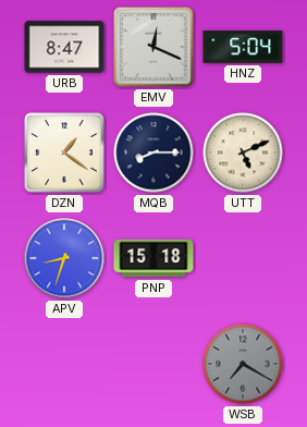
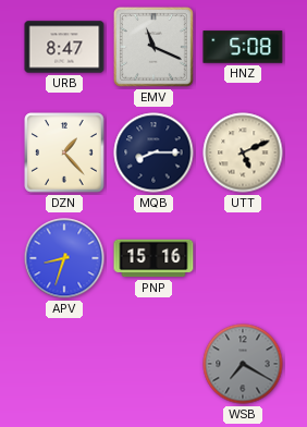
EMV: 12:19 -> 11:19
HNZ: 5:04 -> 5:08
DZN: 1:21 -> 1:23
PNP: 15:18 -> 15:16
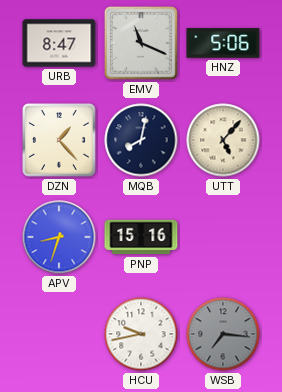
HNZ: 5:08 -> 5:06
MQB: 8:15 -> 8:02
UTT: 5:11 -> 5:07
HCU: none -> 9:43
WSB: 7:20 -> 7:16
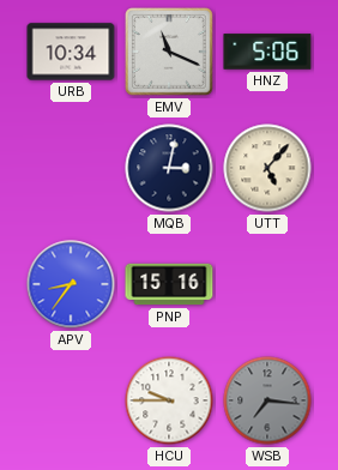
URB: 8:47 -> 10:34
DZN: 1:23 -> none
MQB: 8:02 -> 3:02
APV: 8:33 -> 8:36
HCU: 9:43 -> 9:45
